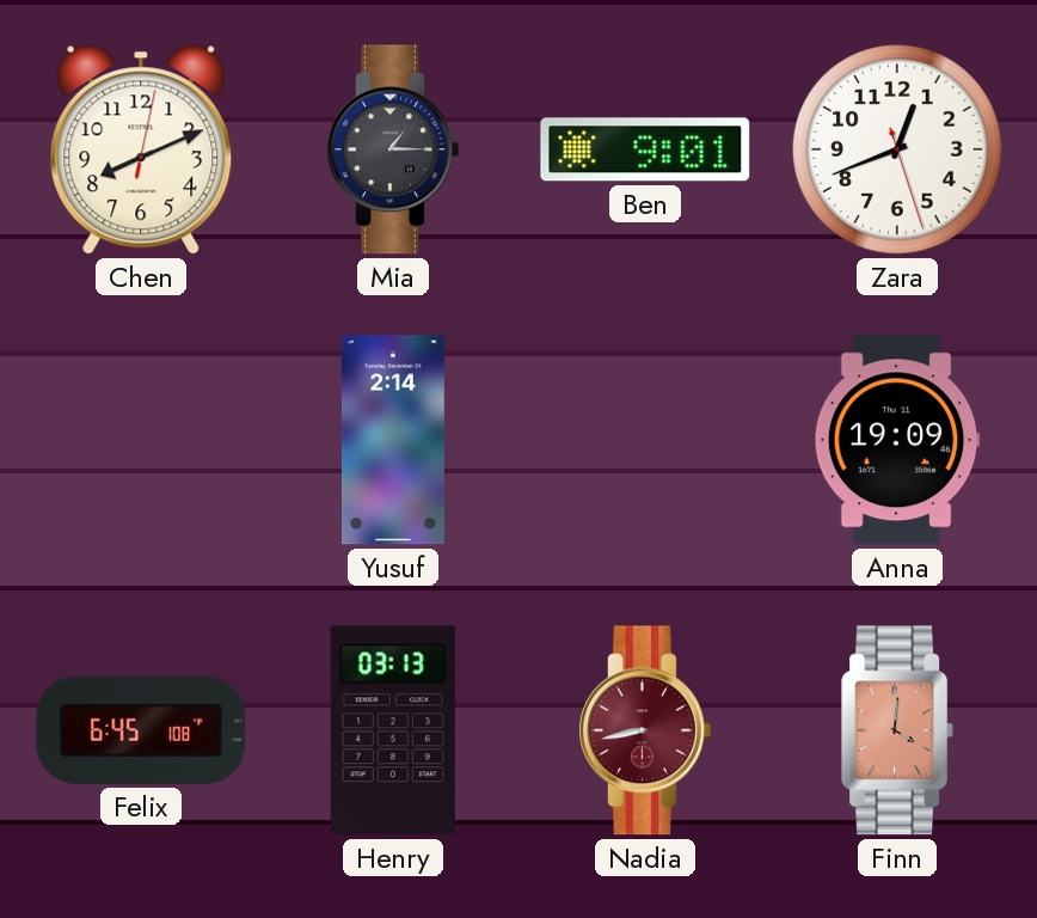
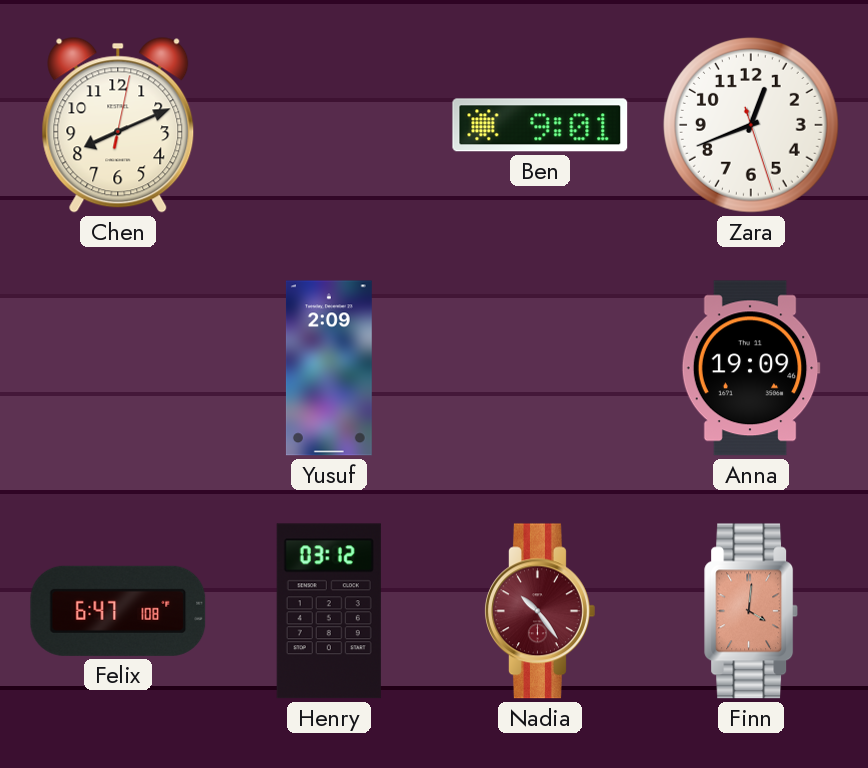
Mia: 1:15 -> none
Yusuf: 2:14 -> 2:09
Felix: 6:45 -> 6:47
Henry: 03:13 -> 03:12
Nadia: 8:43 -> 10:24
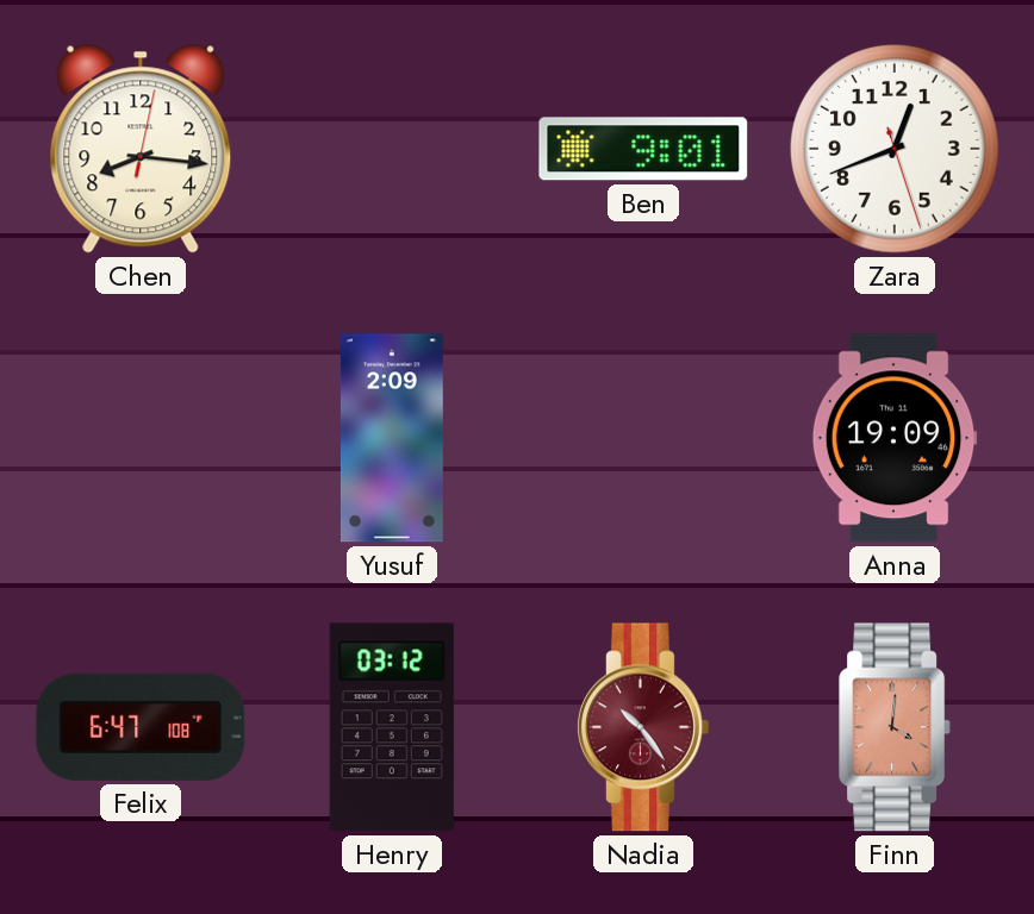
Chen: 8:11 -> 8:16
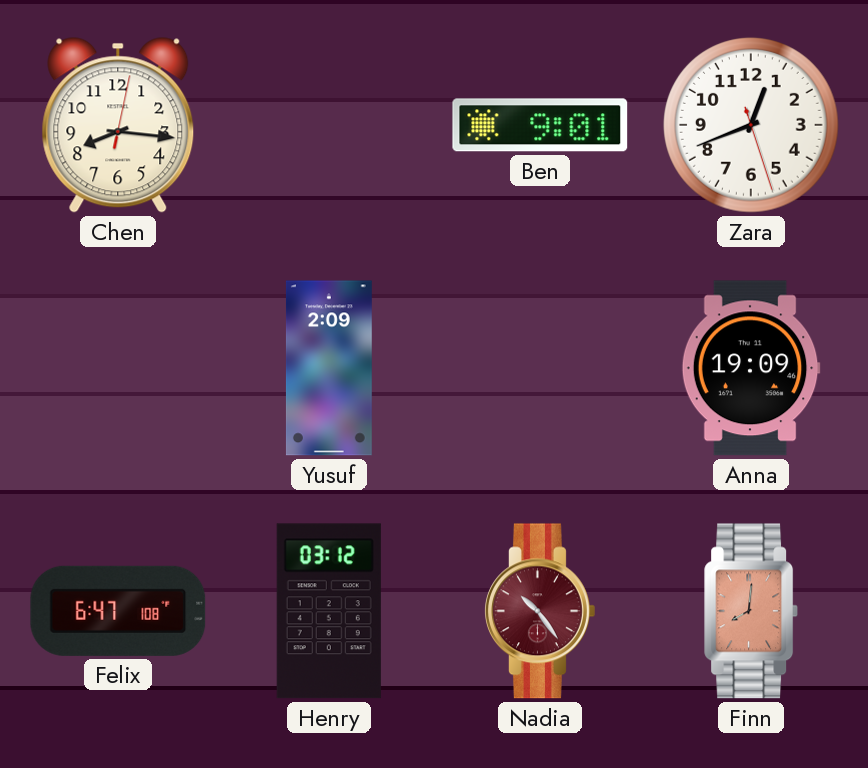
Finn: 4:01 -> 8:01
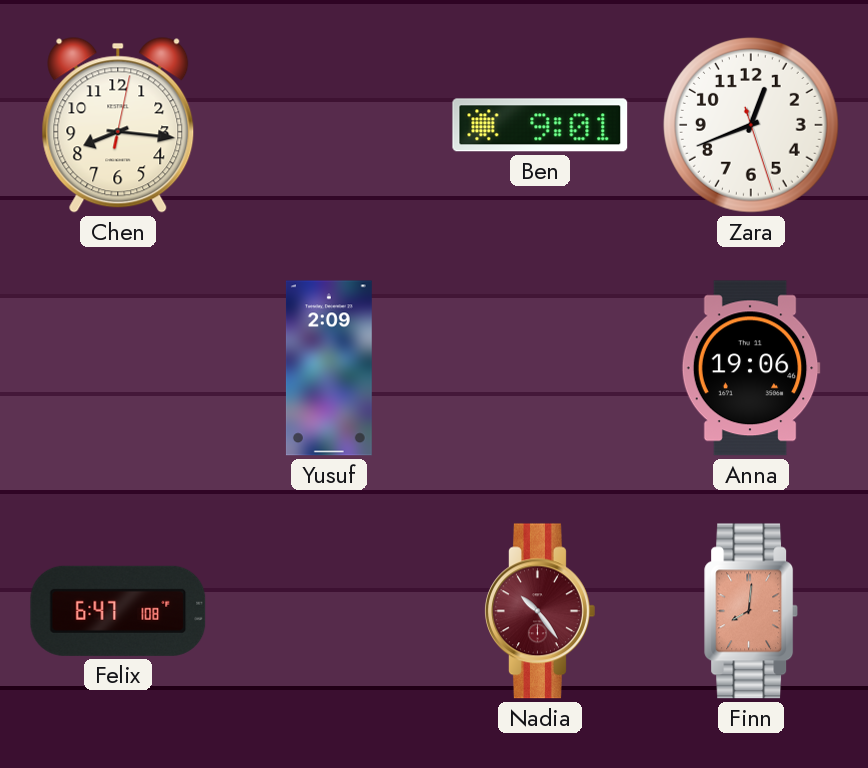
Anna: 19:09 -> 19:06
Henry: 03:12 -> none
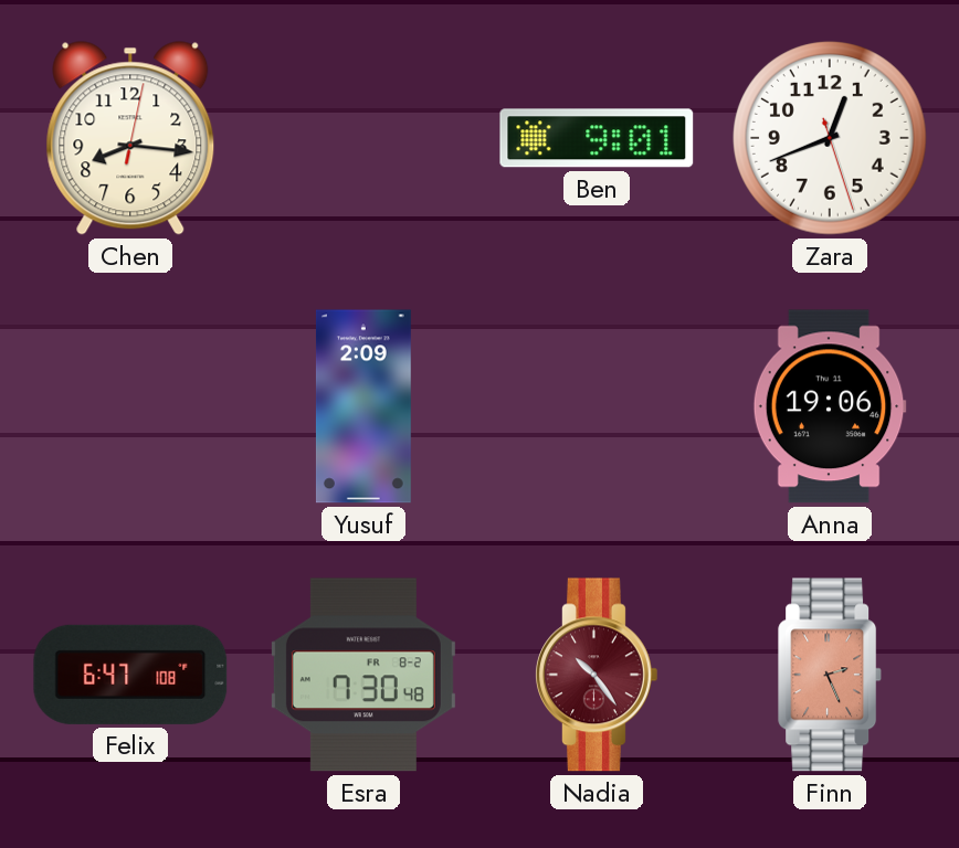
Esra: none -> 7:30
Finn: 8:01 -> 2:26
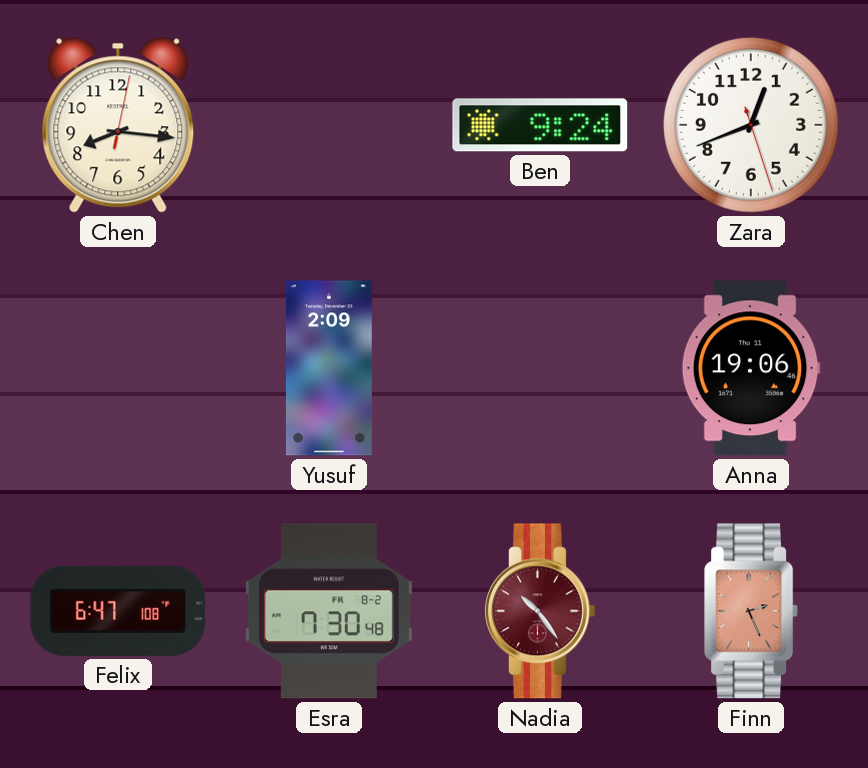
Ben: 9:01 -> 9:24
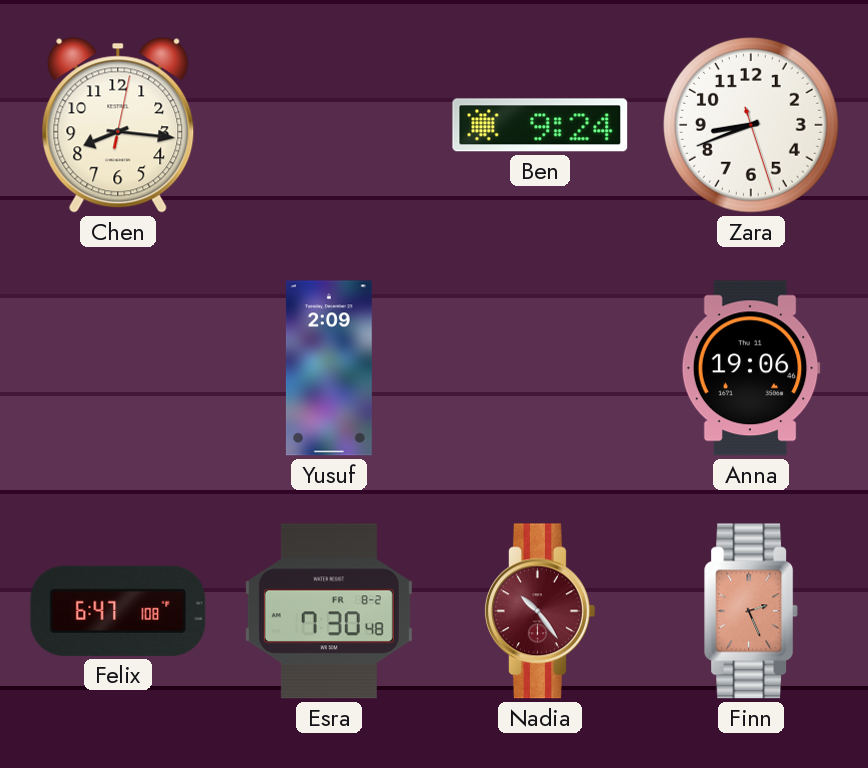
Zara: 12:41 -> 8:41
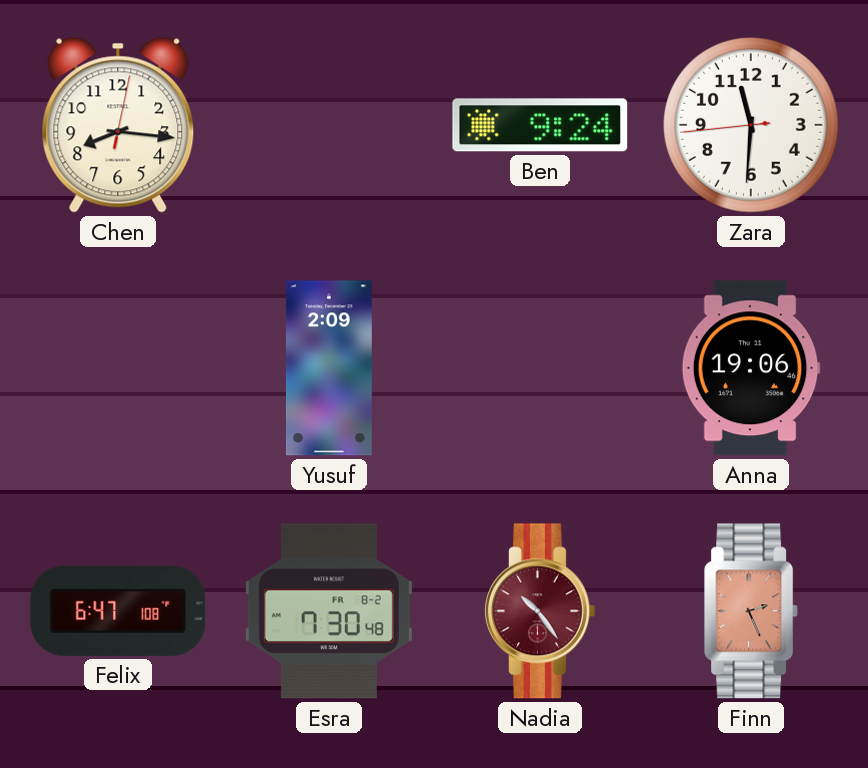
Zara: 8:41 -> 11:30
